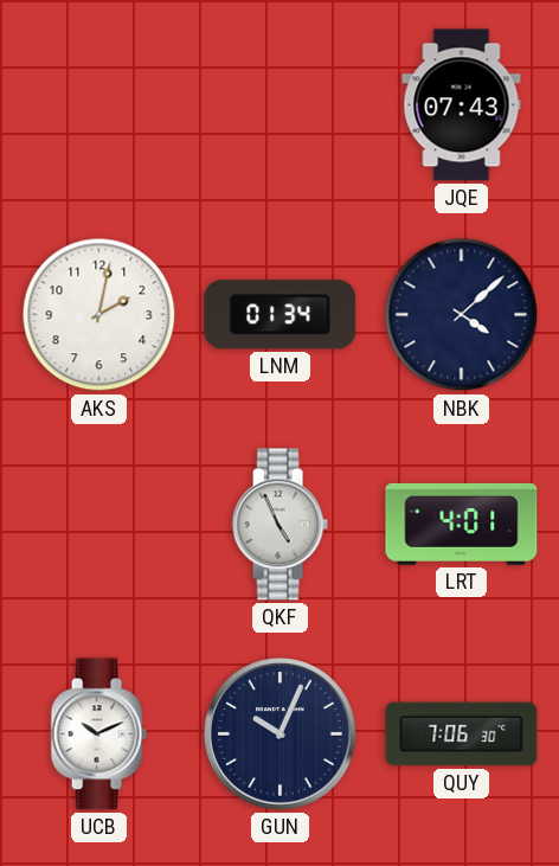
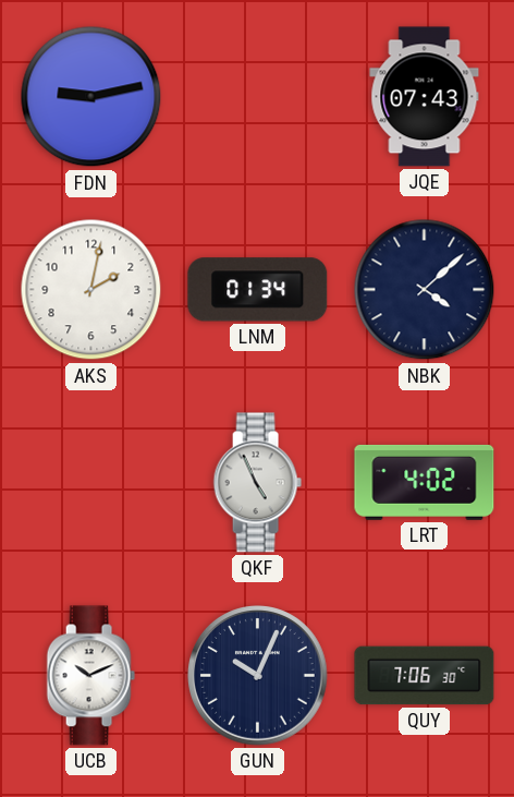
FDN: none -> 9:13
LRT: 4:01 -> 4:02
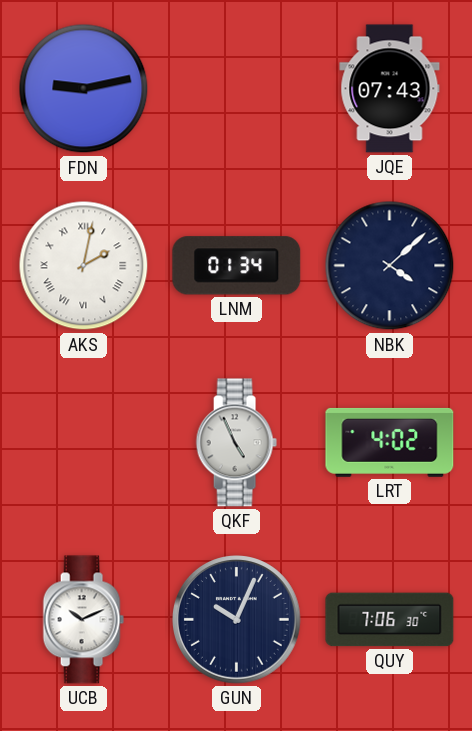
AKS numerals: Arabic -> Roman
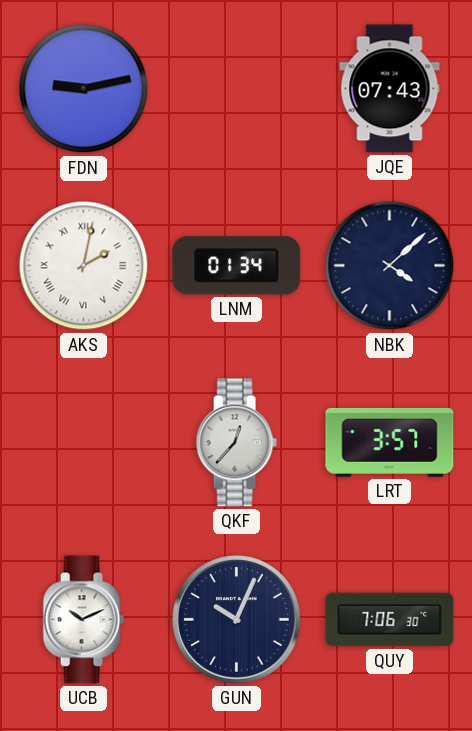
QKF: 4:56 -> 12:37
LRT: 4:02 -> 3:57
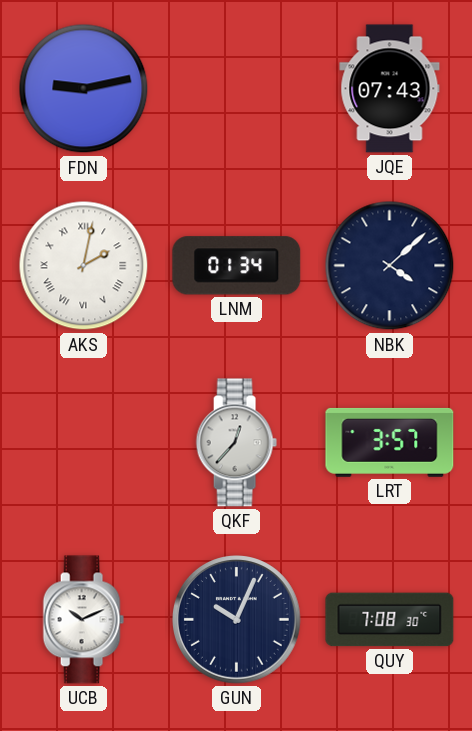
QUY: 7:06 -> 7:08
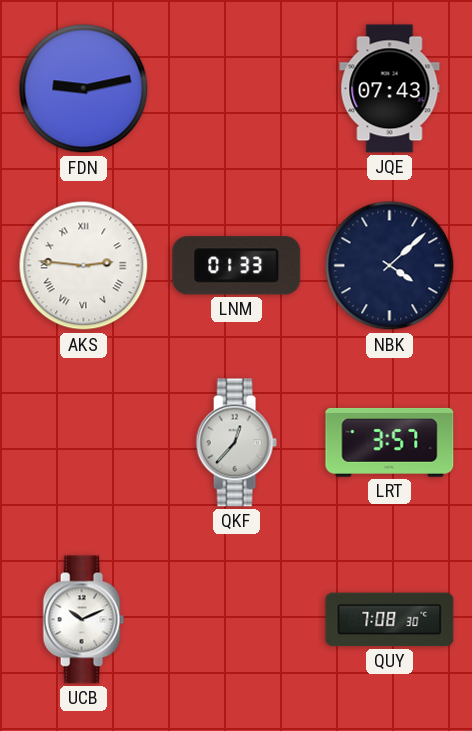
AKS: 2:02 -> 2:46
LNM: 01:34 -> 01:33
GUN: 10:04 -> none
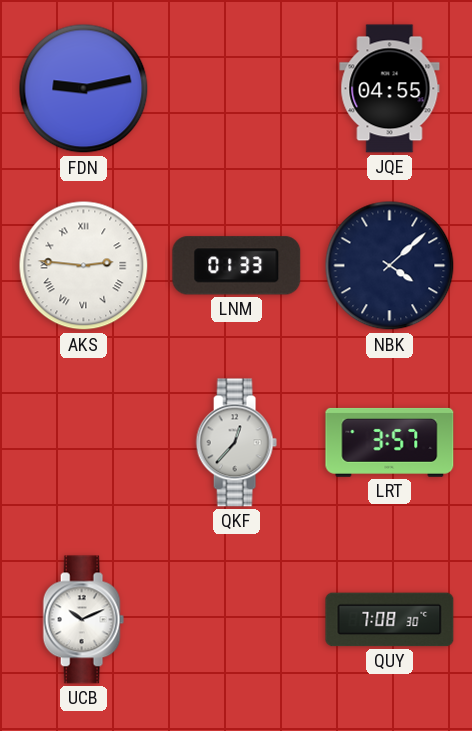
JQE: 07:43 -> 04:55
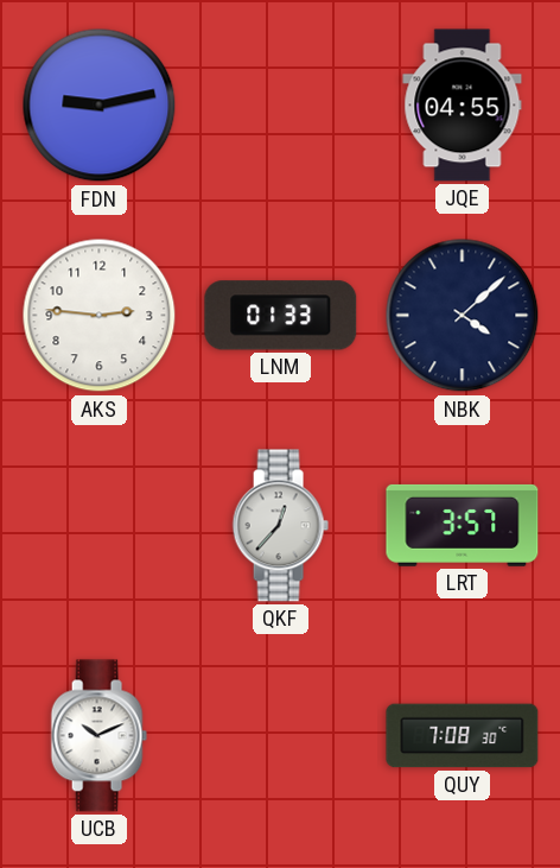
AKS numerals: Roman -> Arabic
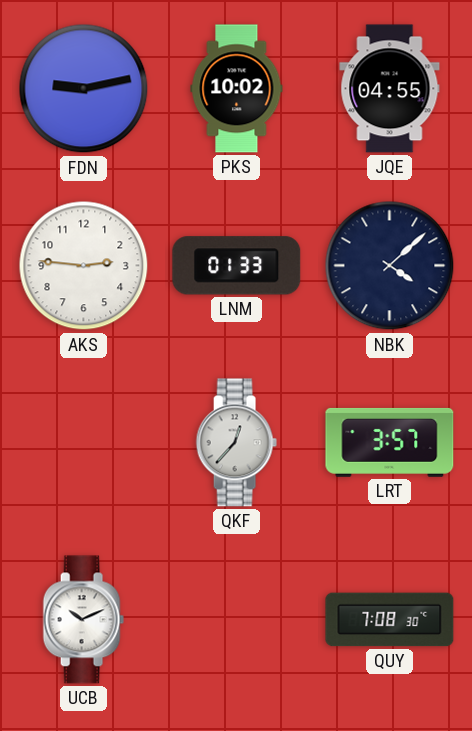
PKS: none -> 10:02
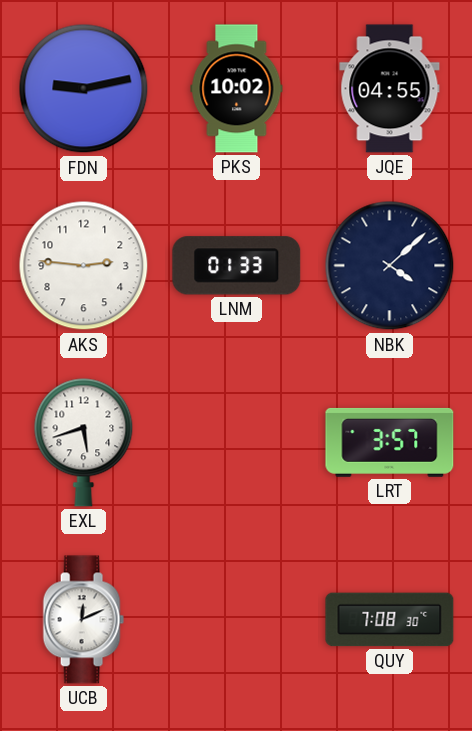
EXL: none -> 5:42
QKF: 12:37 -> none
UCB: 10:11 -> 12:11
